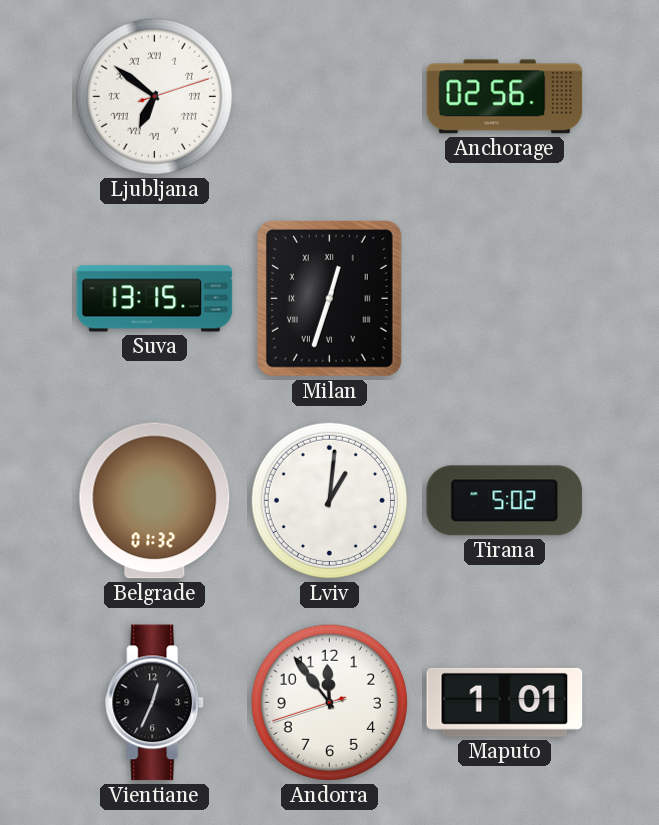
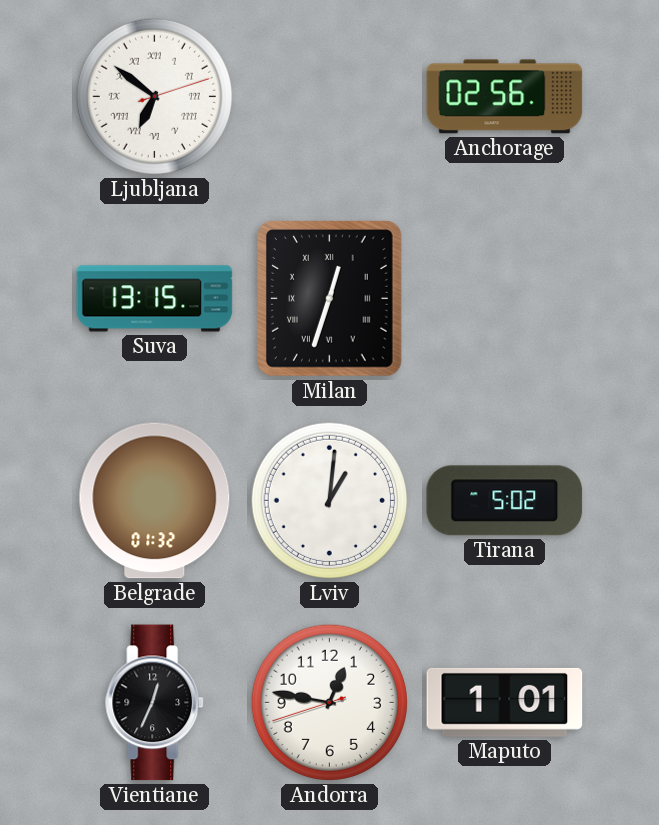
Andorra: 11:53 -> 12:46
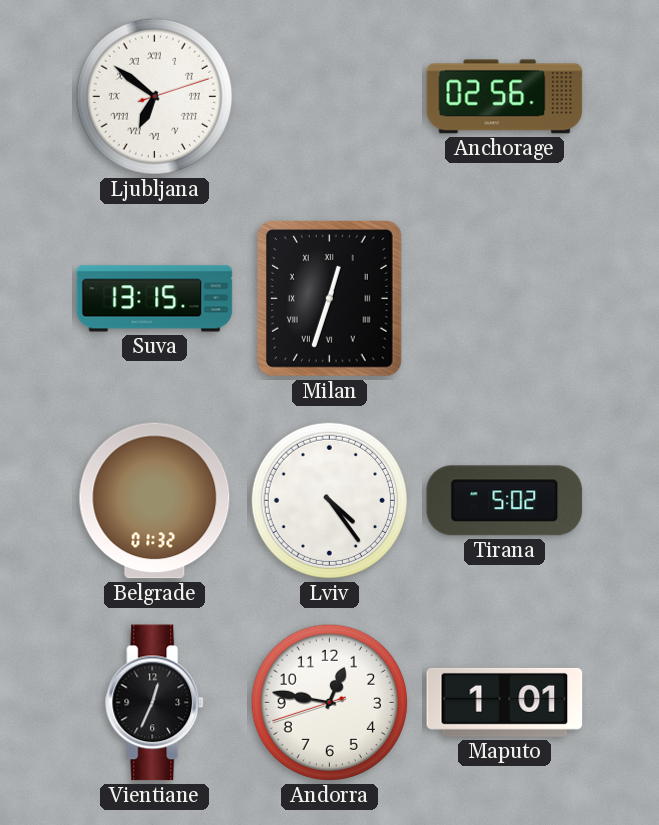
Lviv: 1:01 -> 4:24
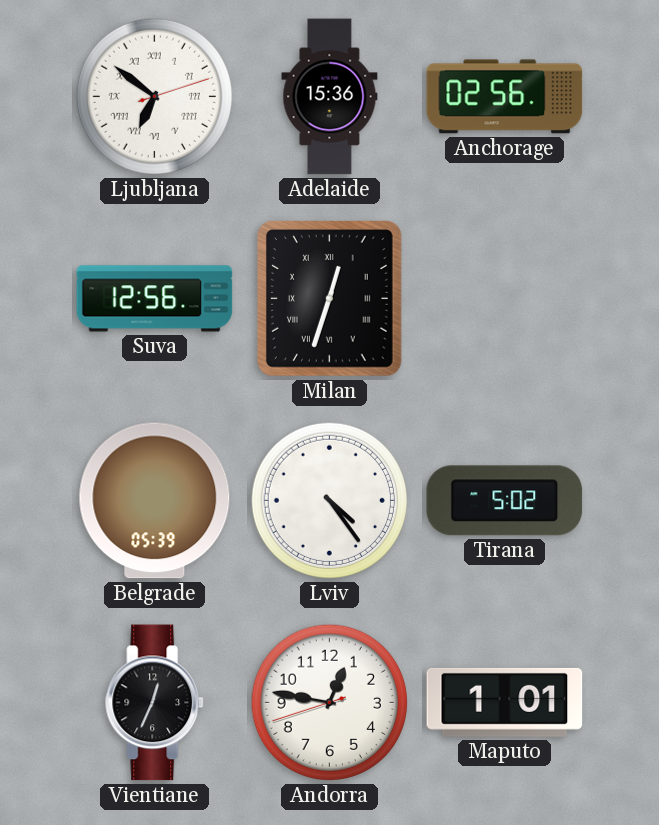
Adelaide: none -> 15:36
Suva: 13:15 -> 12:56
Belgrade: 01:32 -> 05:39
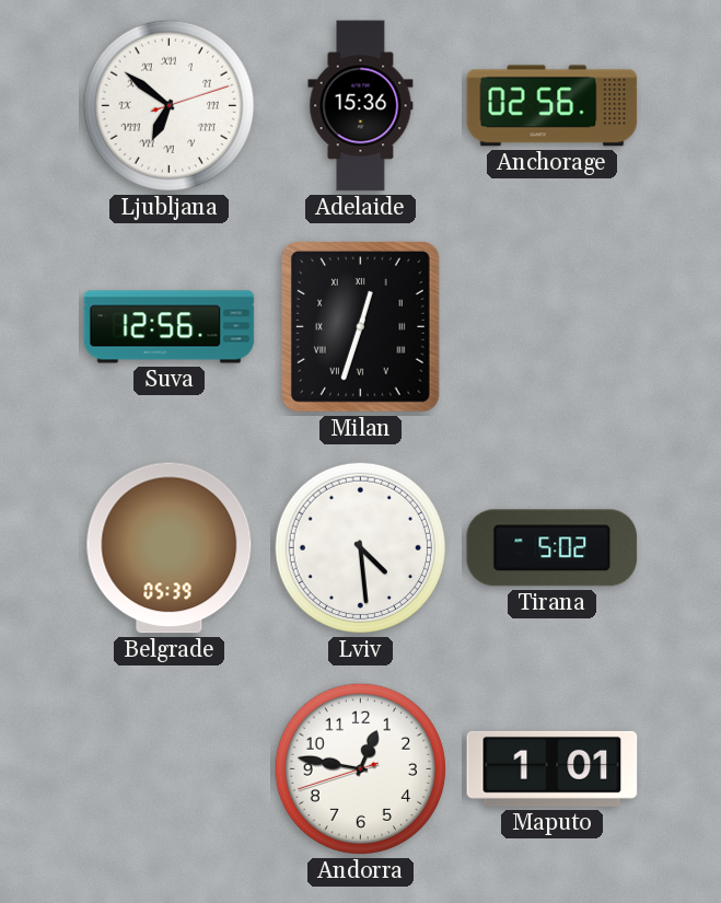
Lviv: 4:24 -> 4:29
Vientiane: 12:34 -> none
